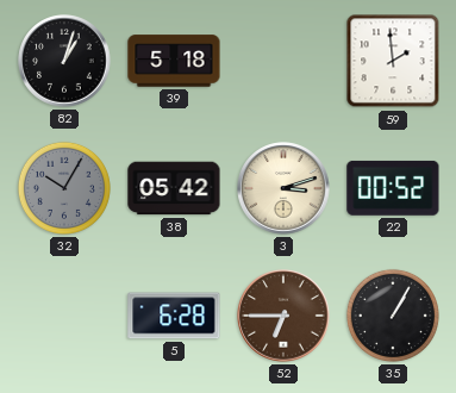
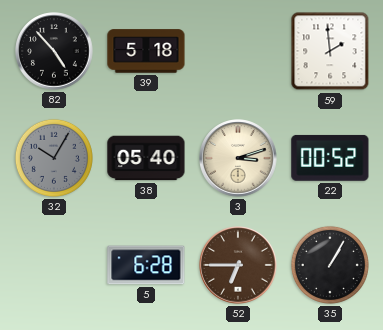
82: 1:03 -> 4:53
38: 05:42 -> 05:40
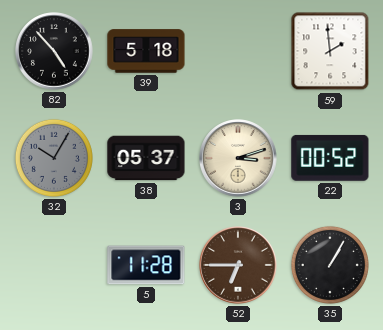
38: 05:40 -> 05:37
5: 6:28 -> 11:28
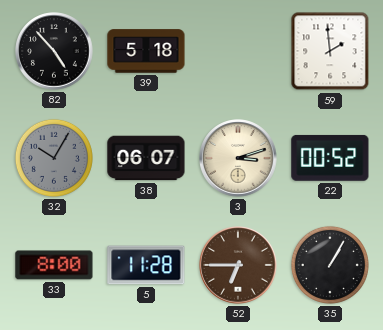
38: 05:37 -> 06:07
33: none -> 8:00
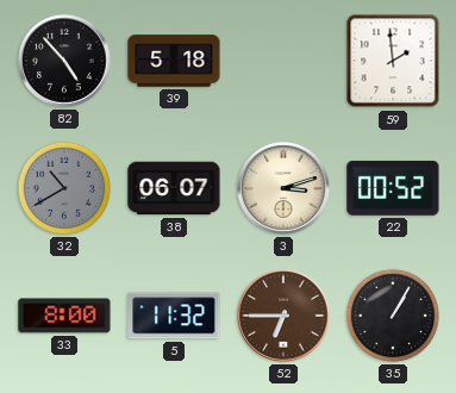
32: 10:05 -> 10:40
5: 11:28 -> 11:32
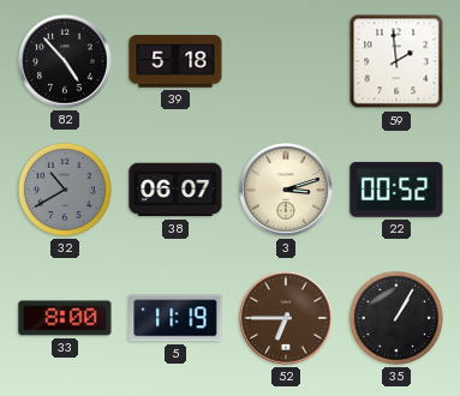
5: 11:32 -> 11:19
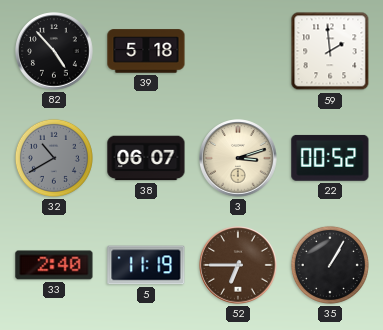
33: 8:00 -> 2:40
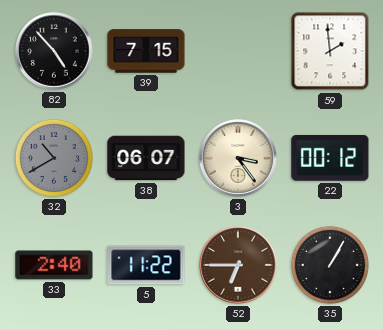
39: 5:18 -> 7:15
3: 3:12 -> 3:24
22: 00:52 -> 00:12
5: 11:19 -> 11:22
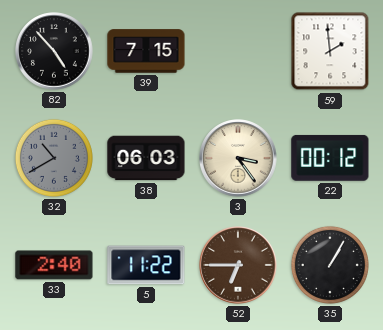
38: 06:07 -> 06:03
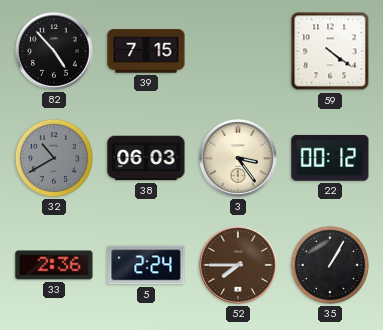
59: 1:59 -> 4:21
33: 2:40 -> 2:36
5: 11:22 -> 2:24
52: 6:45 -> 7:45
